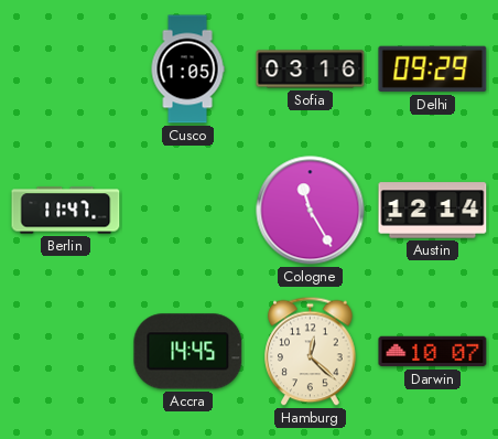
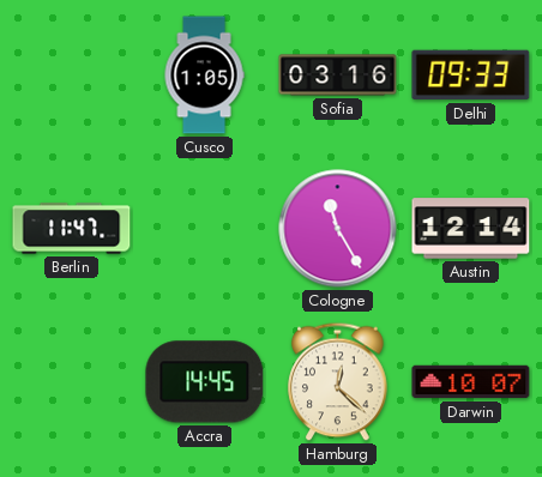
Delhi: 09:29 -> 09:33
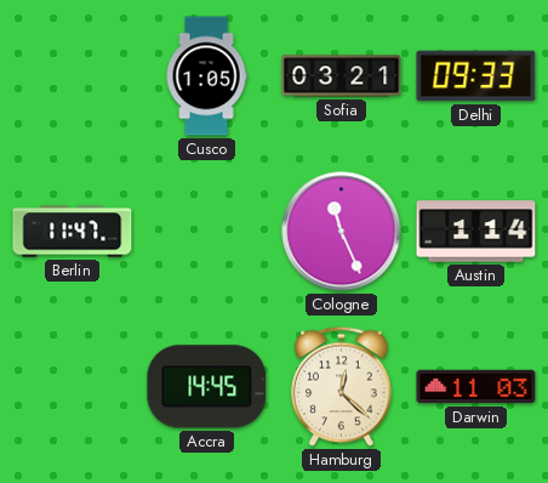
Sofia: 03:16 -> 03:21
Cologne: 11:25 -> 11:26
Austin: 12:14 -> 1:14
Darwin: 10:07 -> 11:03
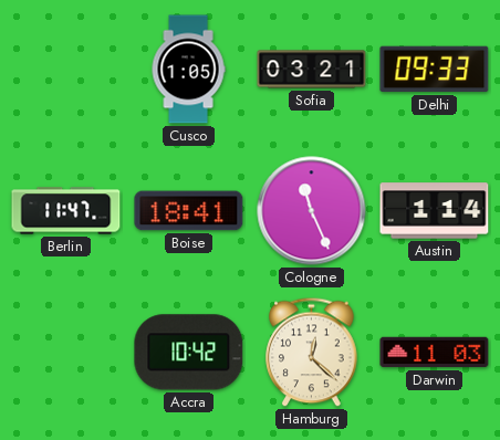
Boise: none -> 18:41
Accra: 14:45 -> 10:42
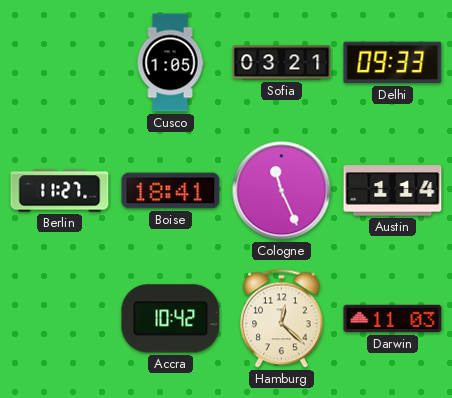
Berlin: 11:47 -> 11:27
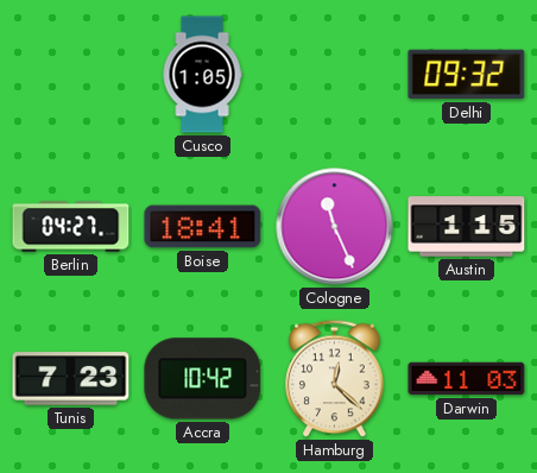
Sofia: 03:21 -> none
Delhi: 09:33 -> 09:32
Berlin: 11:27 -> 04:27
Austin: 1:14 -> 1:15
Tunis: none -> 7:23
